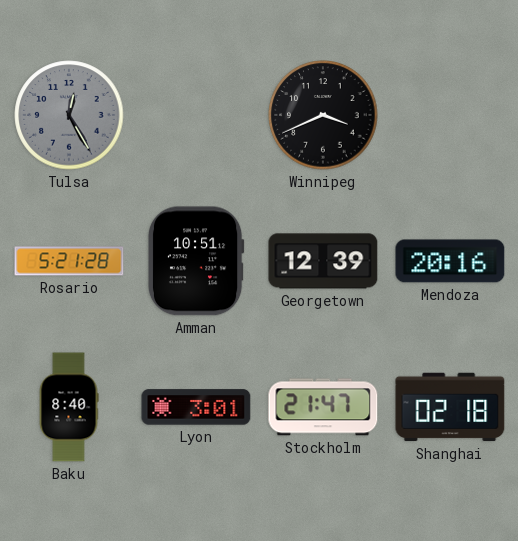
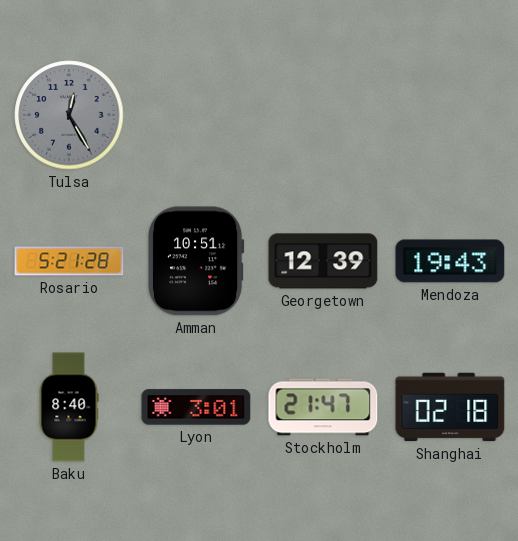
Winnipeg: 3:41 -> none
Mendoza: 20:16 -> 19:43
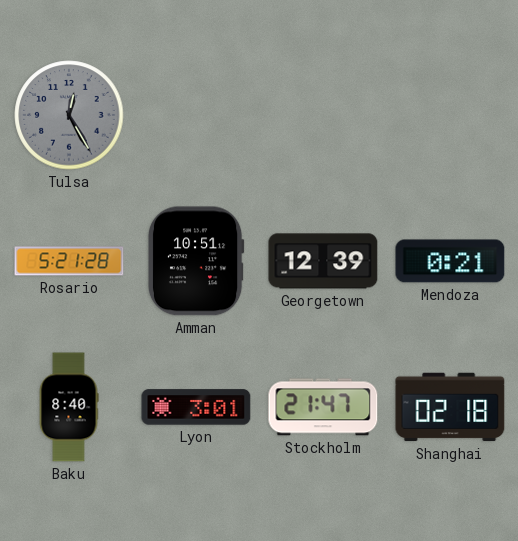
Mendoza: 19:43 -> 0:21
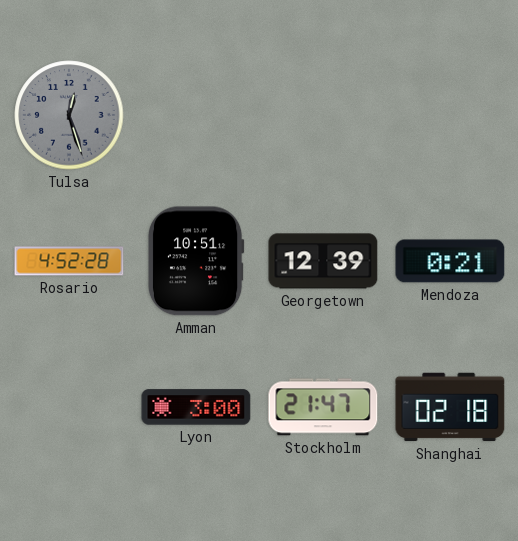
Tulsa: 12:25 -> 12:27
Rosario: 5:21 -> 4:52
Baku: 8:40 -> none
Lyon: 3:01 -> 3:00
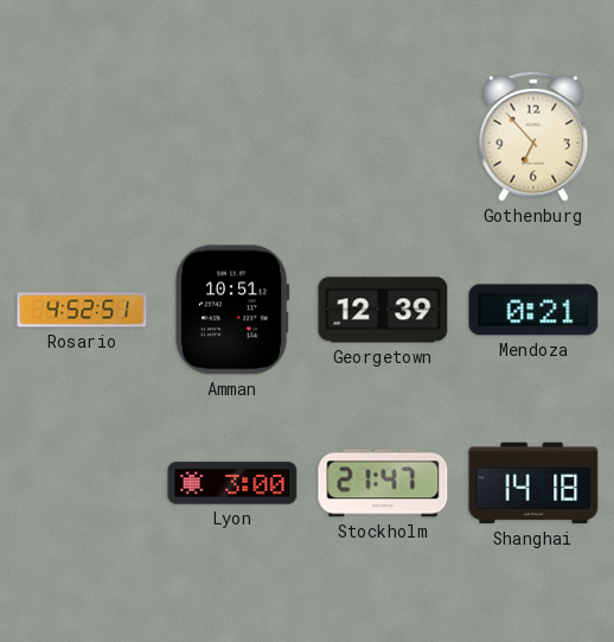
Tulsa: 12:27 -> none
Gothenburg: none -> 6:53
Rosario: 4:52:28 -> 4:52:51
Shanghai: 02:18 -> 14:18
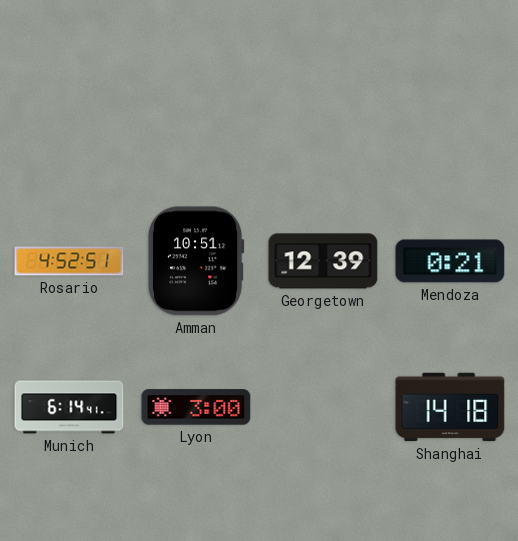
Gothenburg: 6:53 -> none
Munich: none -> 6:14
Stockholm: 21:47 -> none
